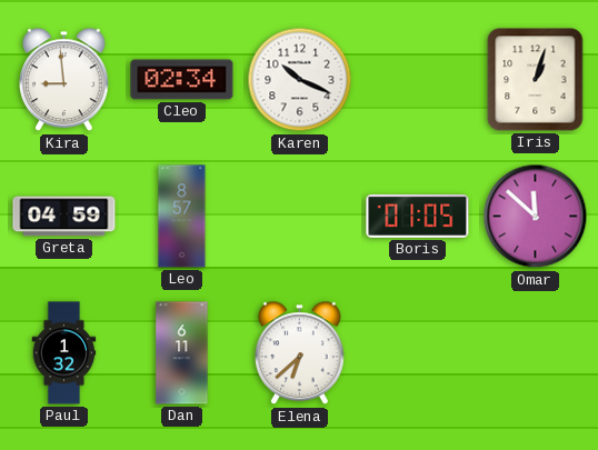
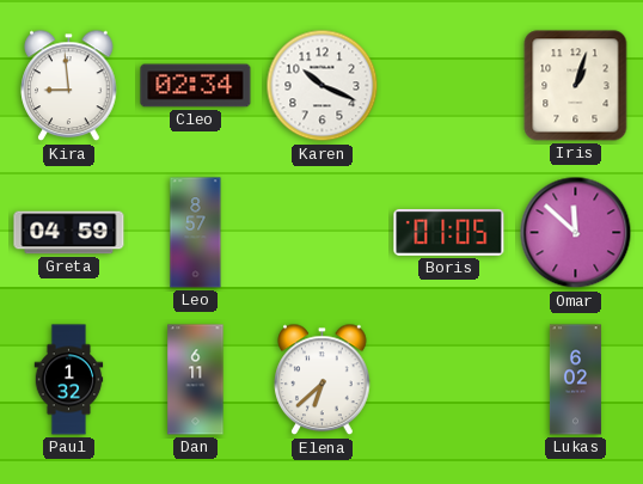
Lukas: none -> 6:02
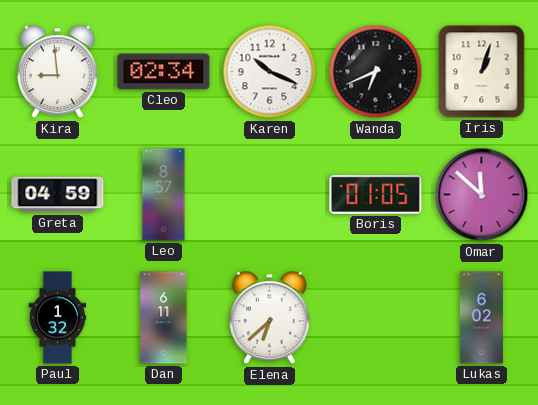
Wanda: none -> 6:41
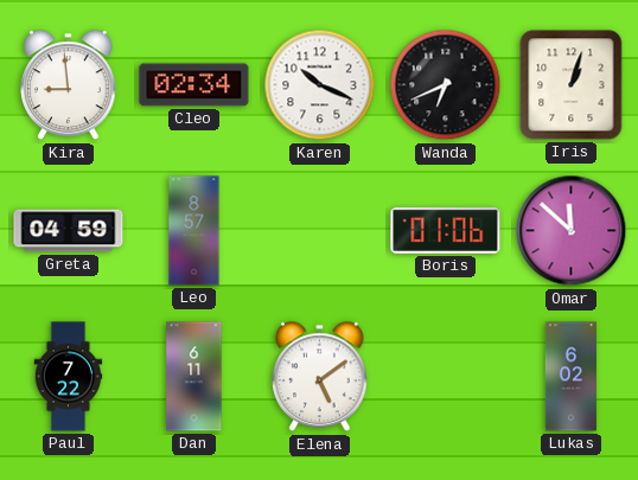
Boris: 01:05 -> 01:06
Paul: 1:32 -> 7:22
Elena: 6:38 -> 5:09
